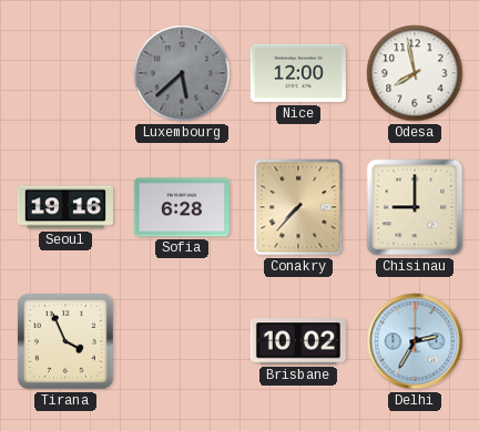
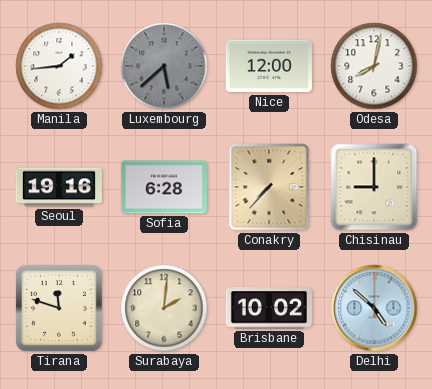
Manila: none -> 1:44
Odesa: 7:58 -> 8:02
Tirana: 3:56 -> 11:48
Surabaya: none -> 2:01
Delhi: 2:35 -> 4:52
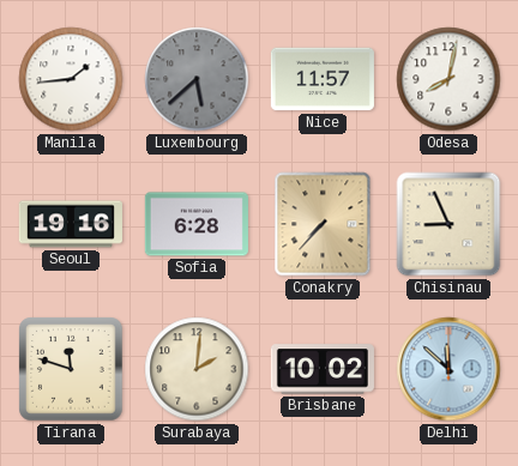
Nice: 12:00 -> 11:57
Chisinau: 9:00 -> 8:56
Delhi: 4:52 -> 11:52
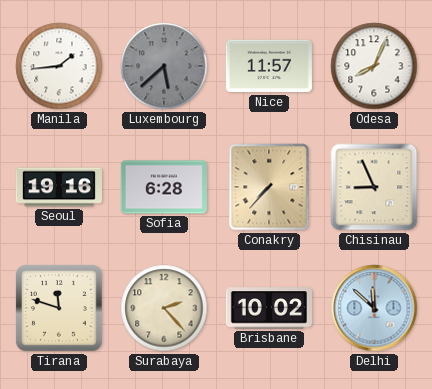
Odesa: 8:02 -> 8:04
Surabaya: 2:01 -> 2:23
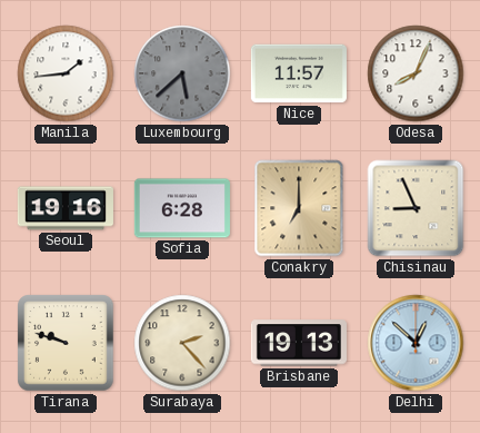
Conakry: 7:37 -> 7:00
Tirana: 11:48 -> 9:48
Brisbane: 10:02 -> 19:13
Delhi: 11:52 -> 12:52
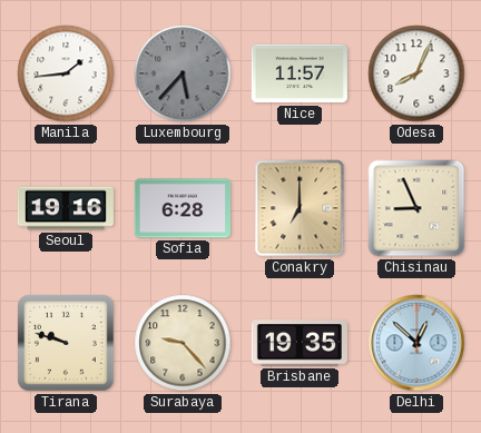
Luxembourg: 5:38 -> 5:37
Surabaya: 2:23 -> 9:23
Brisbane: 19:13 -> 19:35
